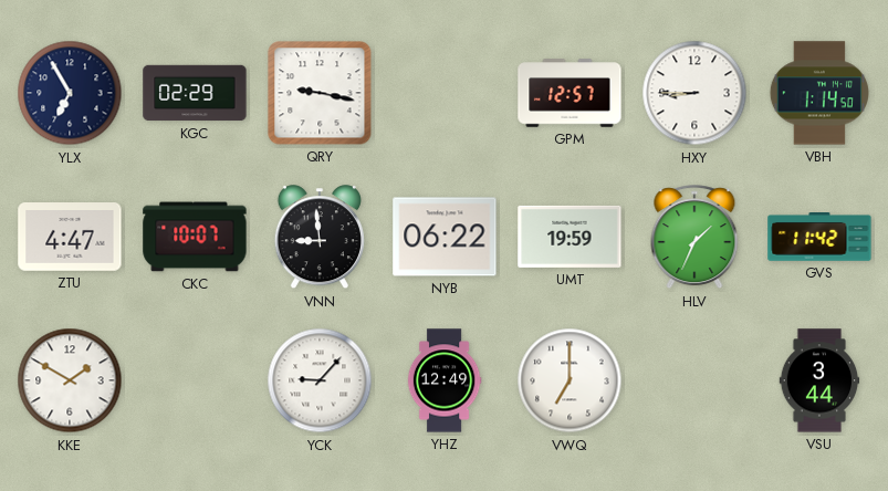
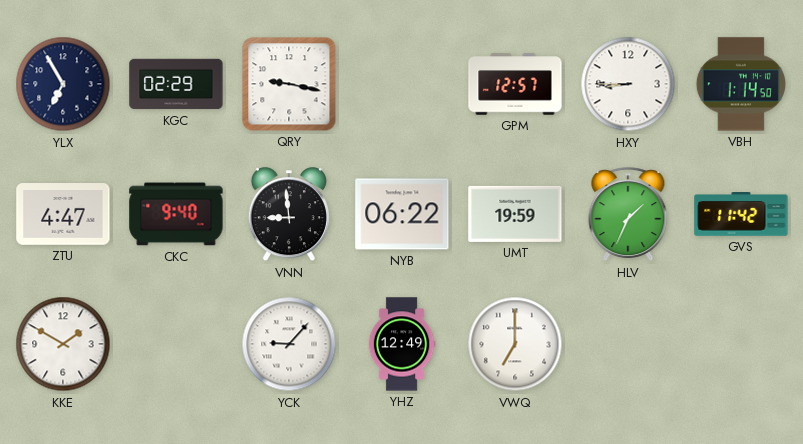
CKC: 10:07 -> 9:40
VSU: 3:44 -> none
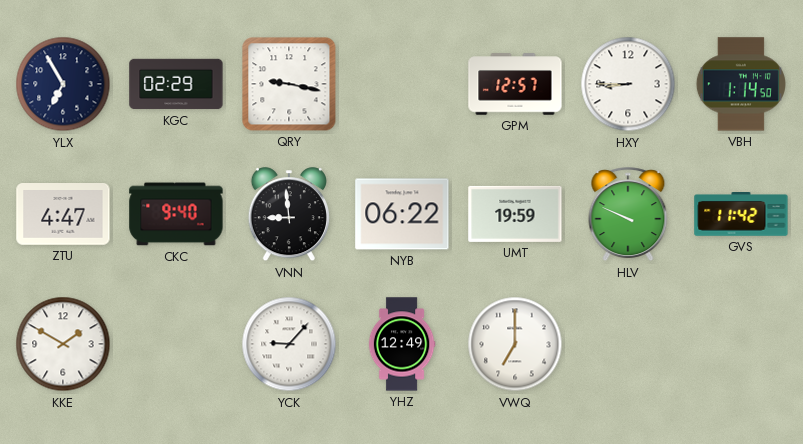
HLV: 1:34 -> 9:49
